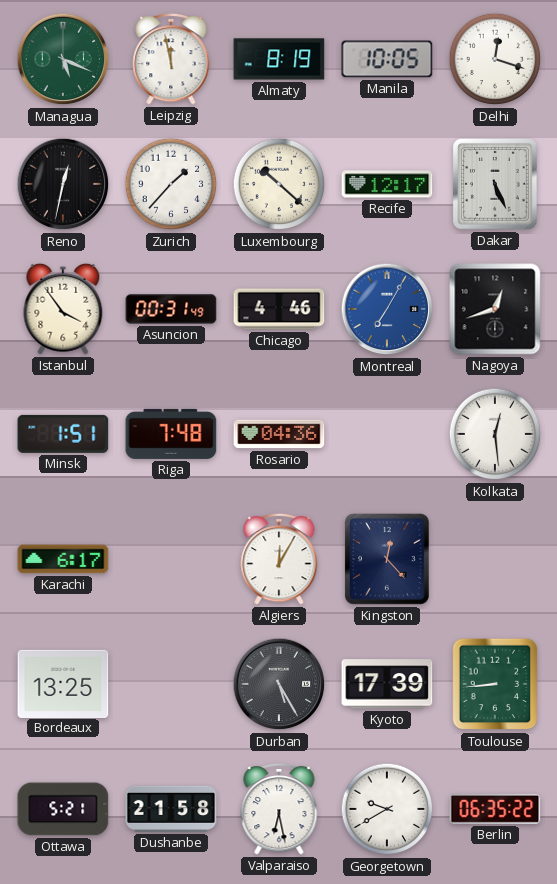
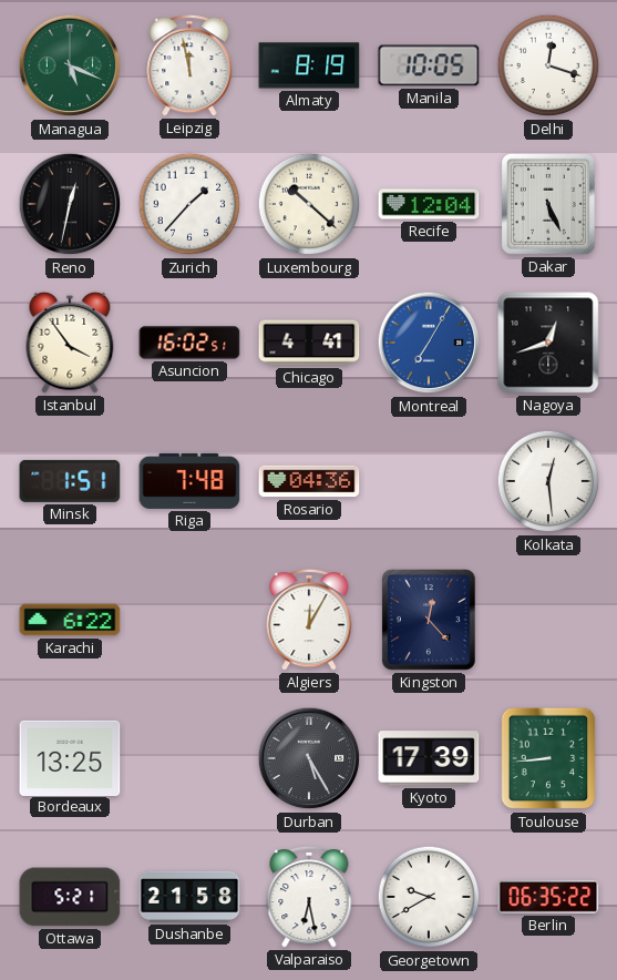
Recife: 12:17 -> 12:04
Asuncion: 00:31 -> 16:02
Chicago: 4:46 -> 4:41
Karachi: 6:17 -> 6:22
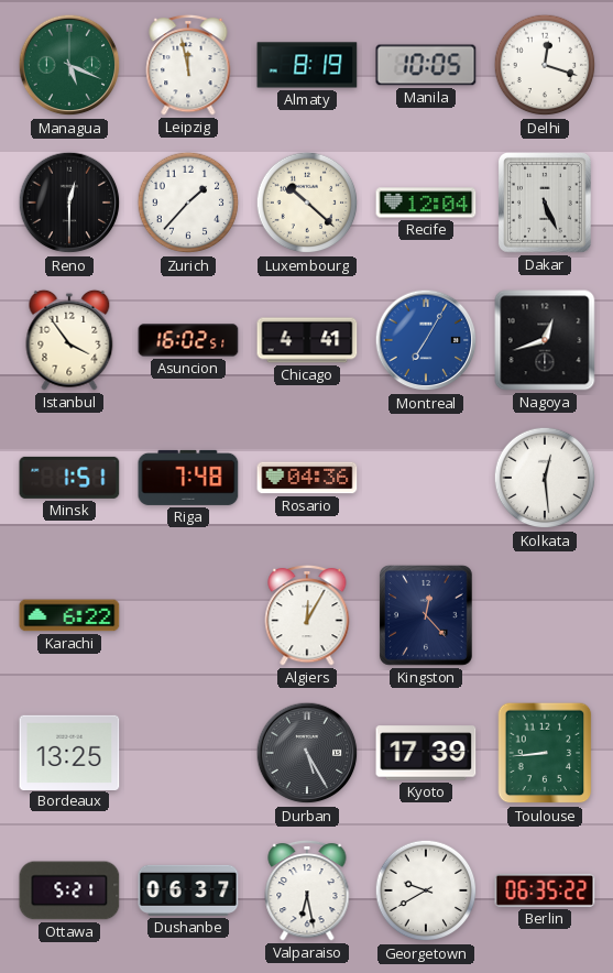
Reno: 12:32 -> 12:30
Dushanbe: 21:58 -> 06:37
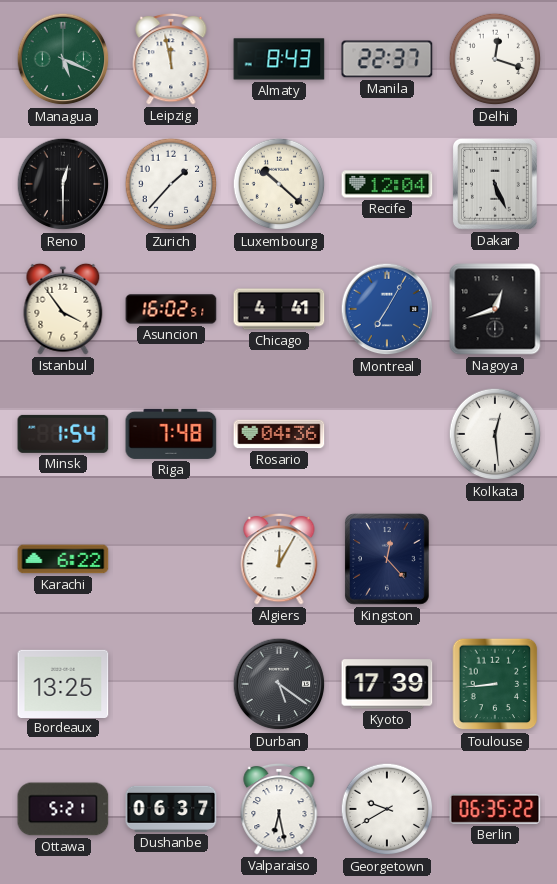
Almaty: 8:19 -> 8:43
Manila: 10:05 -> 22:37
Minsk: 1:51 -> 1:54
Durban: 5:25 -> 5:21
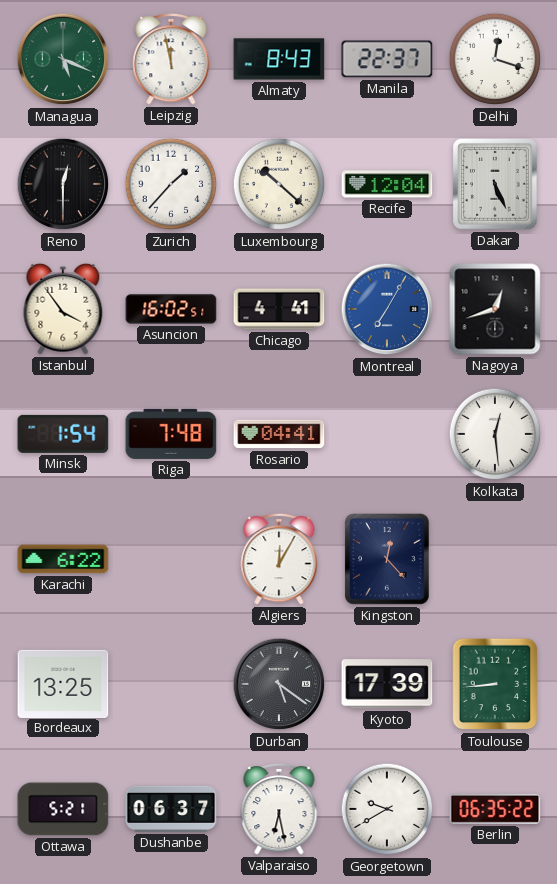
Rosario: 04:36 -> 04:41
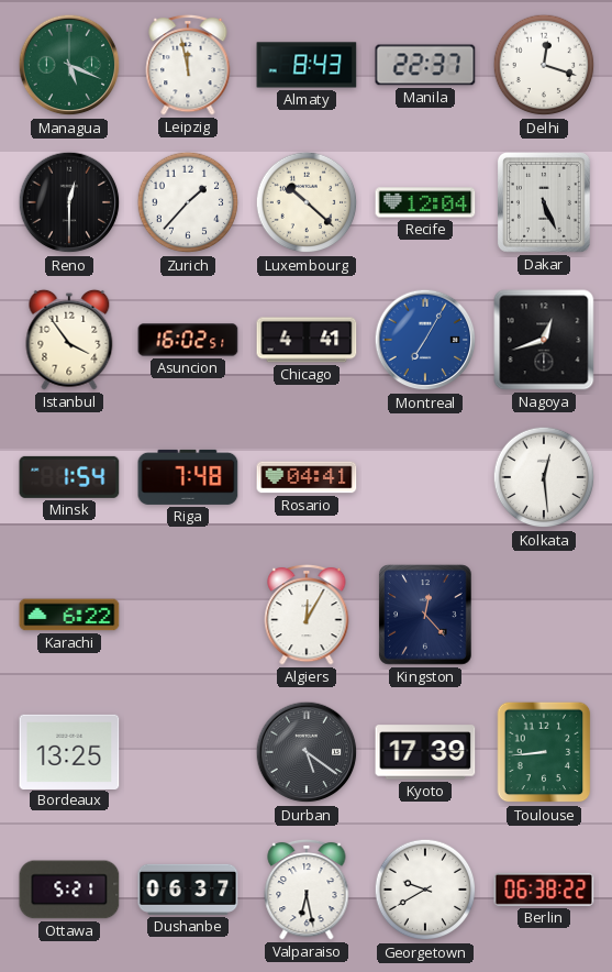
Berlin: 06:35 -> 06:38
